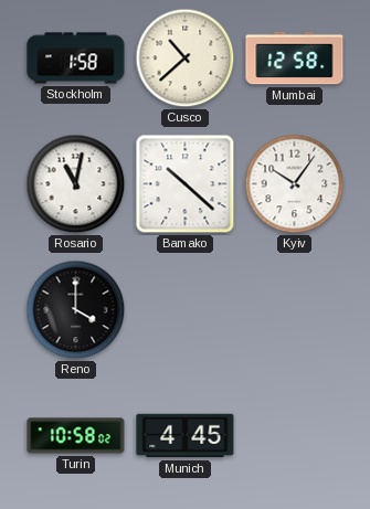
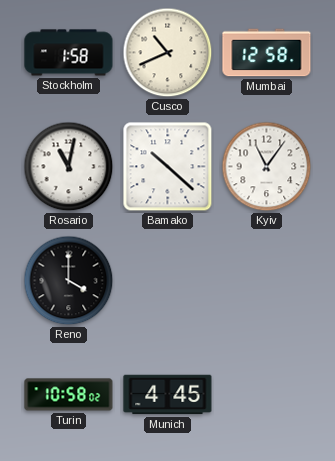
Cusco: 10:38 -> 10:41
Kyiv: 10:06 -> 11:06
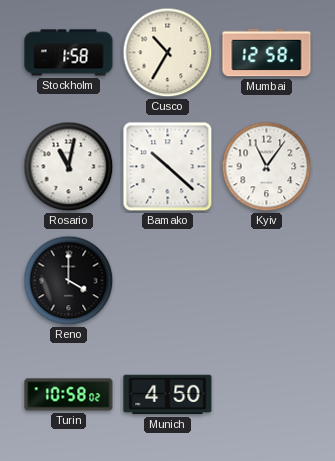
Cusco: 10:41 -> 10:35
Munich: 4:45 -> 4:50
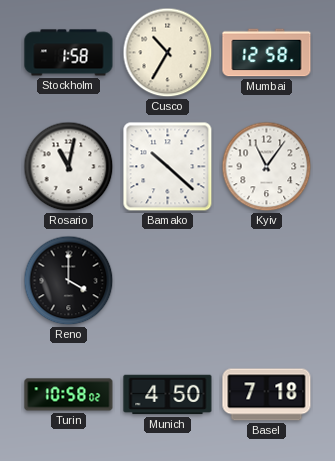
Basel: none -> 7:18
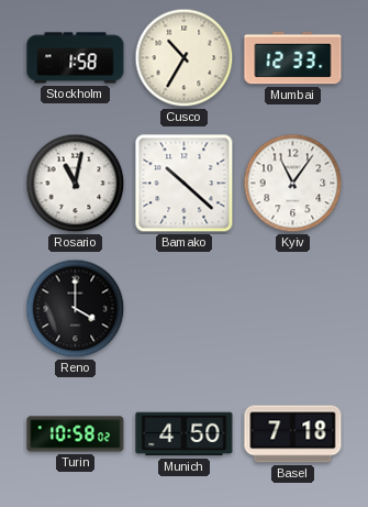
Mumbai: 12:58 -> 12:33
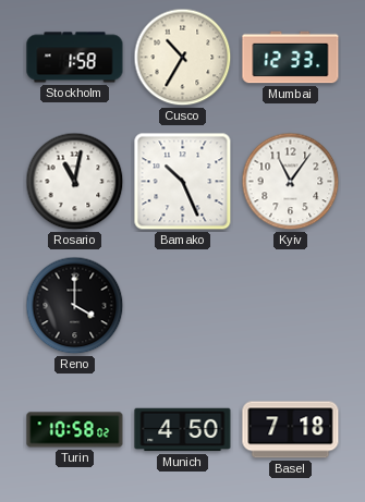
Bamako: 10:22 -> 10:26
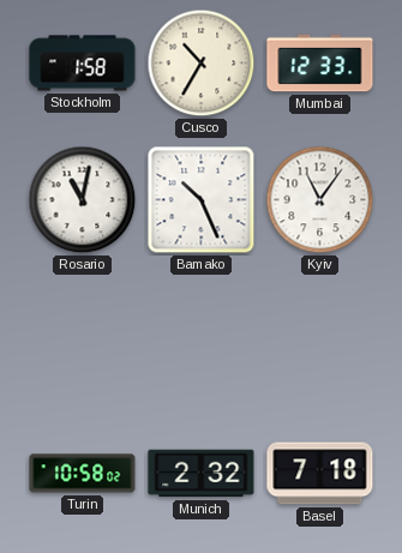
Reno: 4:00 -> none
Munich: 4:50 -> 2:32
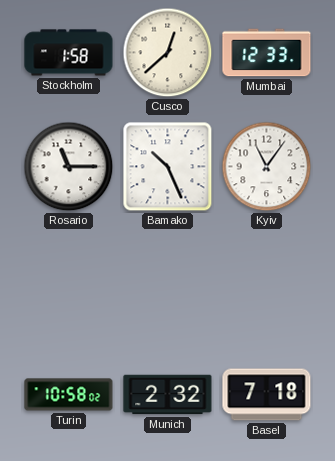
Cusco: 10:35 -> 12:38
Rosario: 11:02 -> 11:15
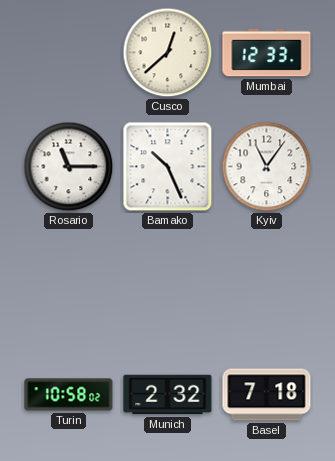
Stockholm: 1:58 -> none
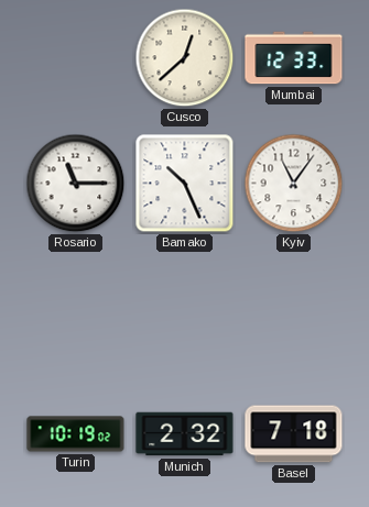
Turin: 10:58 -> 10:19
